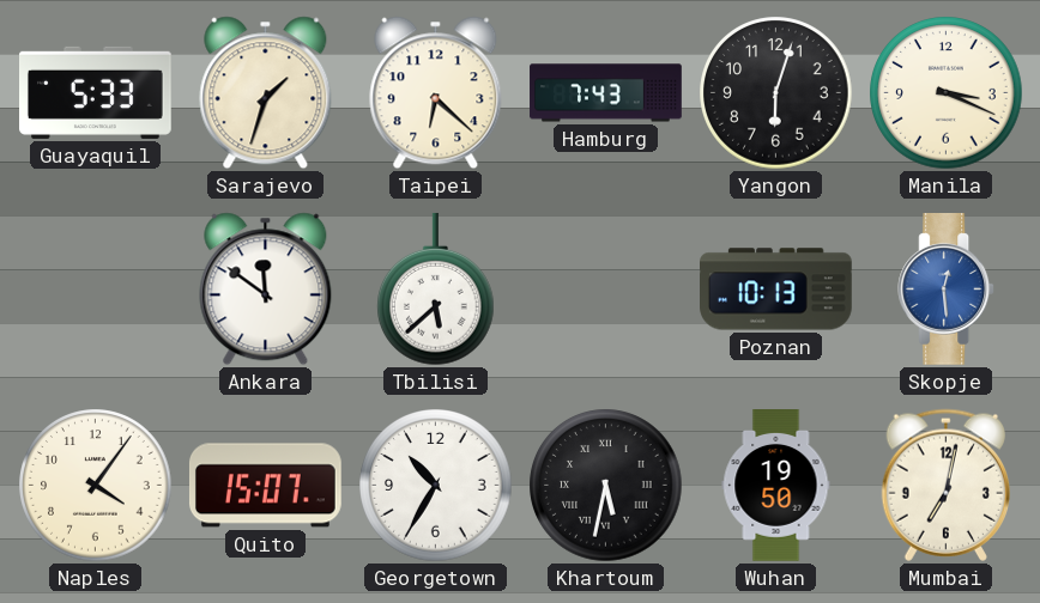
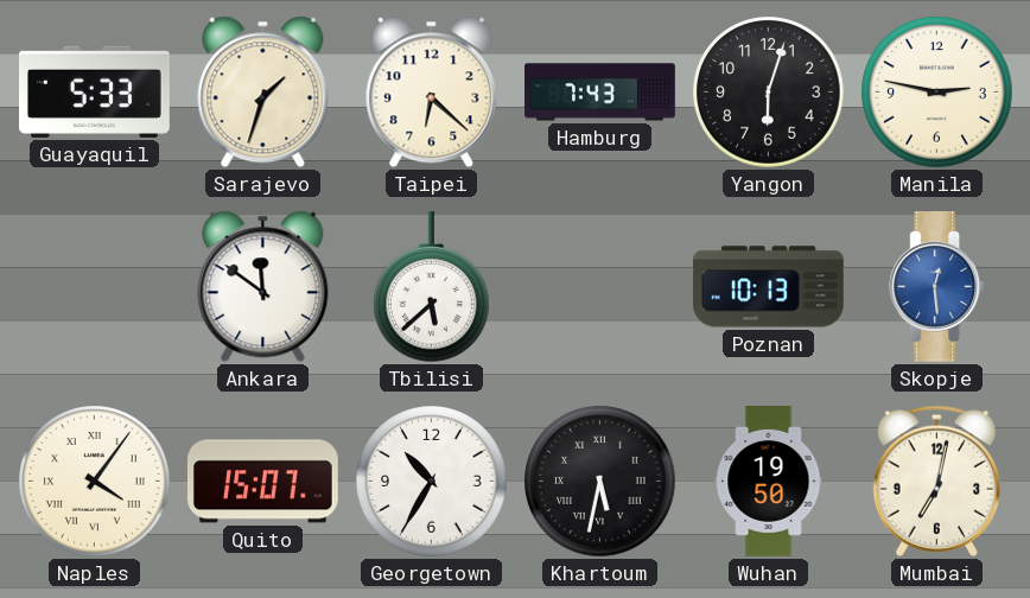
Manila: 3:19 -> 2:47
Naples numerals: Arabic -> Roman
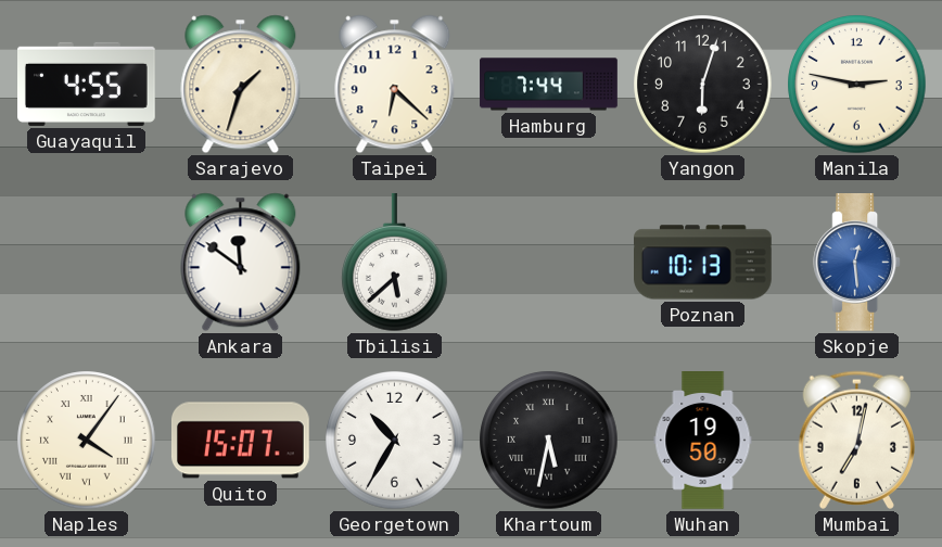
Guayaquil: 5:33 -> 4:55
Hamburg: 7:43 -> 7:44
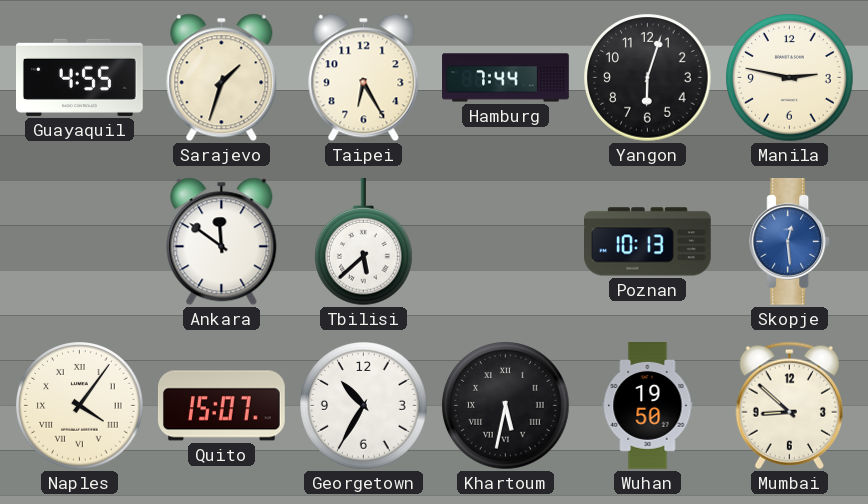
Taipei: 6:22 -> 6:25
Mumbai: 7:02 -> 8:52
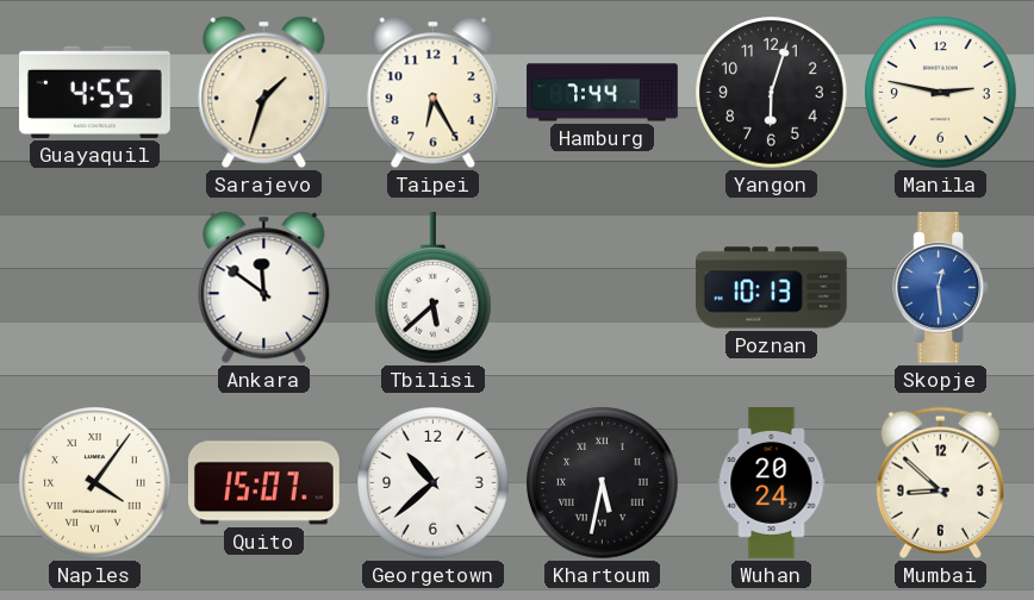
Georgetown: 10:35 -> 10:38
Wuhan: 19:50 -> 20:24
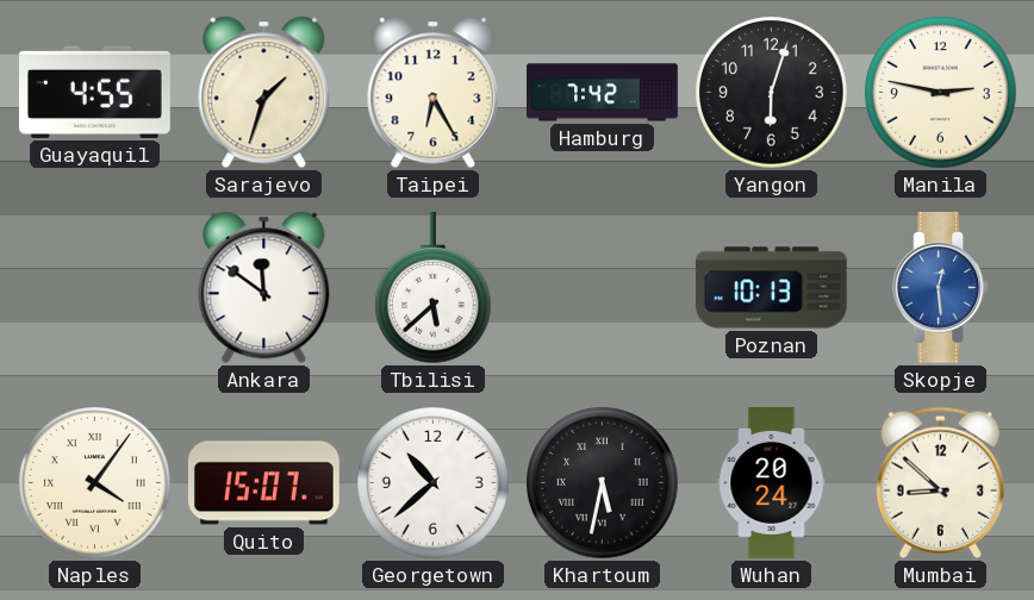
Hamburg: 7:44 -> 7:42
